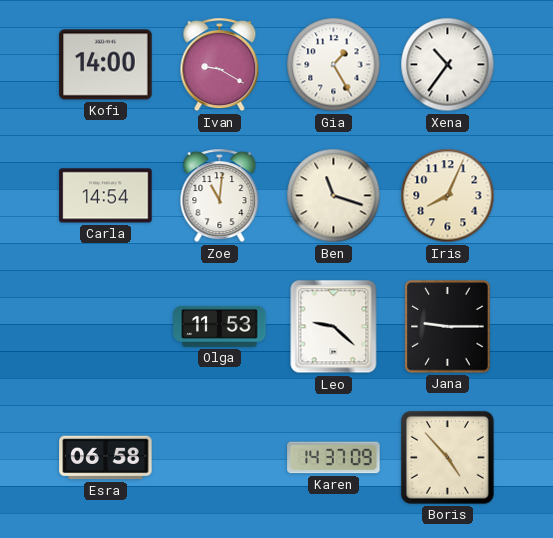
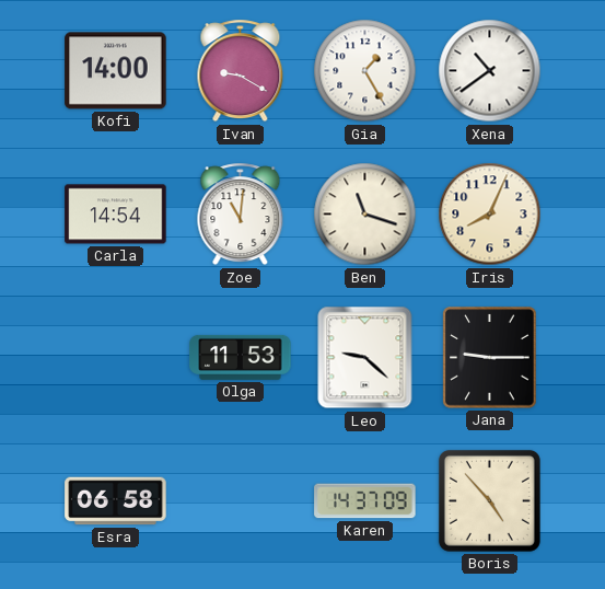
Xena: 10:36 -> 10:39
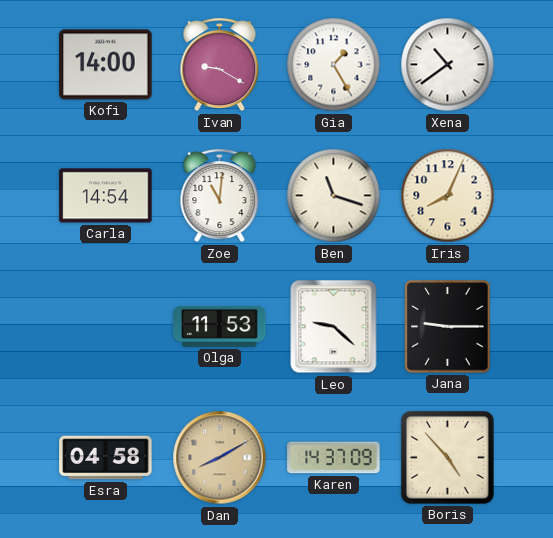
Esra: 06:58 -> 04:58
Dan: none -> 8:10
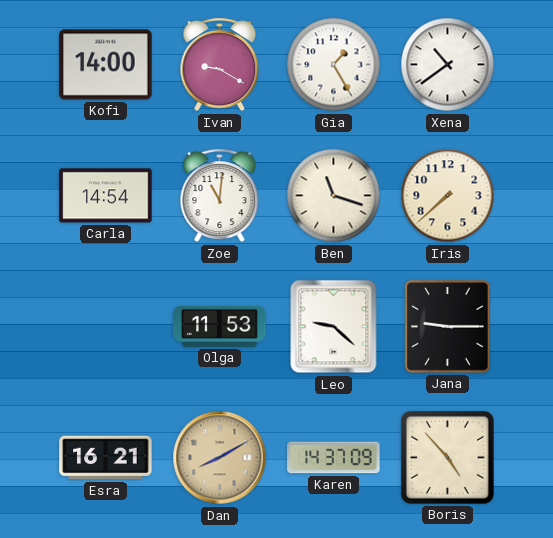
Iris: 8:04 -> 7:38
Esra: 04:58 -> 16:21
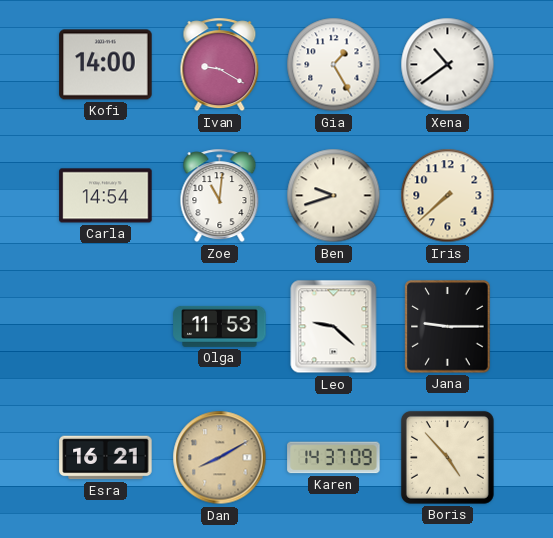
Ben: 11:18 -> 9:42
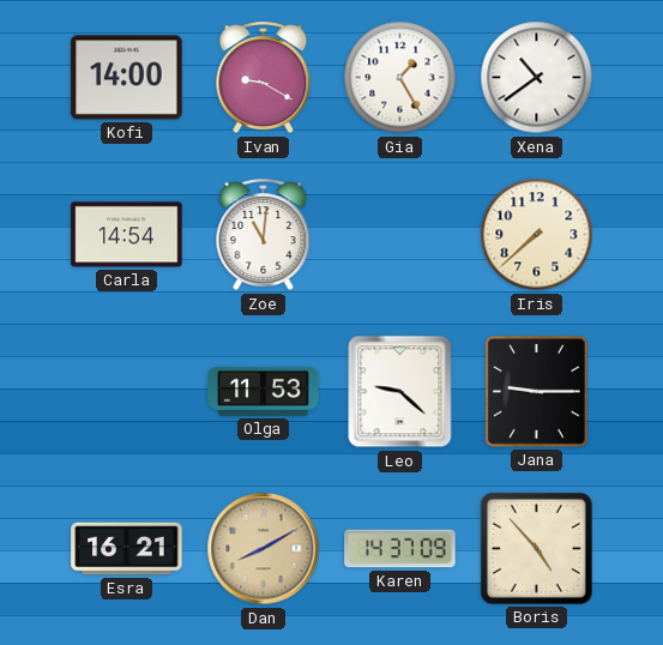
Ben: 9:42 -> none
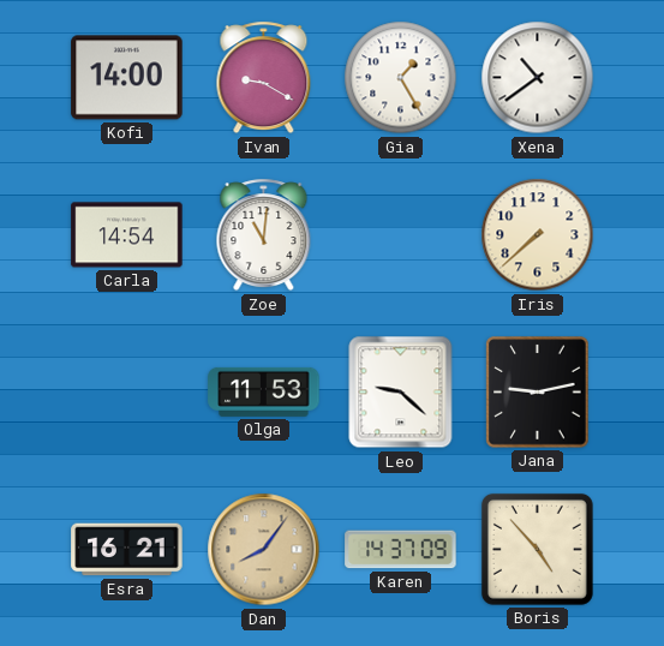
Jana: 9:15 -> 9:13
Dan: 8:10 -> 8:06
